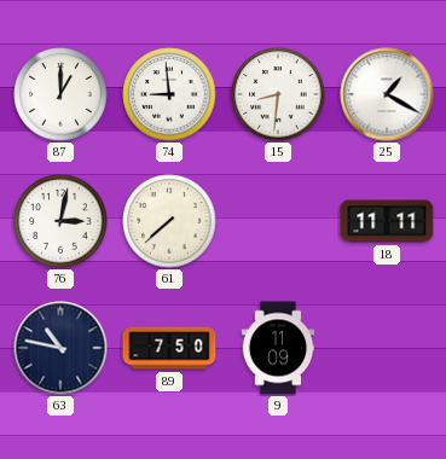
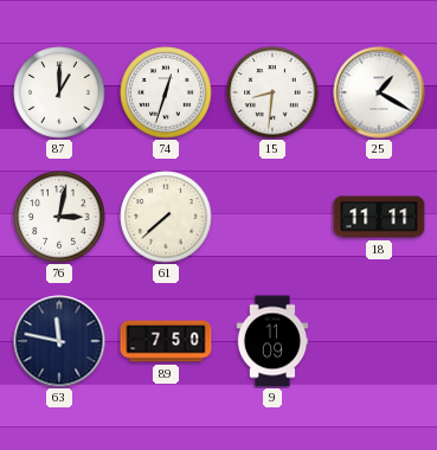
74: 8:59 -> 12:33
63: 10:47 -> 11:47
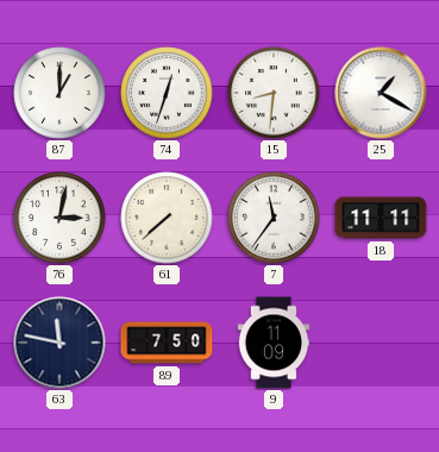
7: none -> 11:36
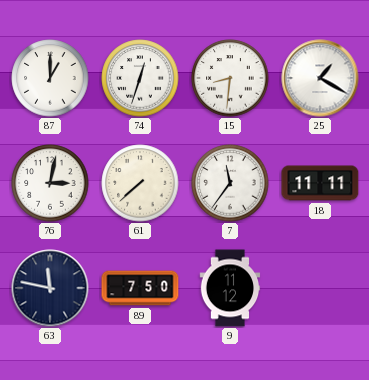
9: 11:09 -> 11:12
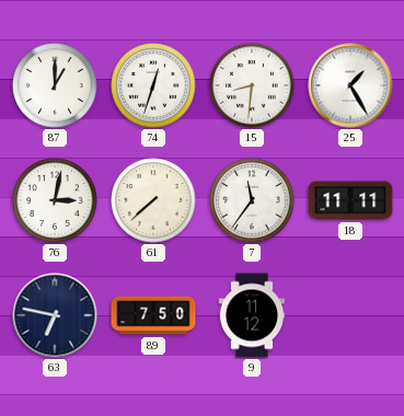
25: 1:20 -> 1:25
63: 11:47 -> 6:47
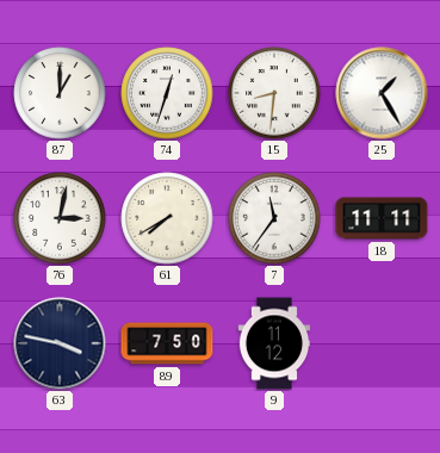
61: 7:38 -> 7:40
63: 6:47 -> 3:47
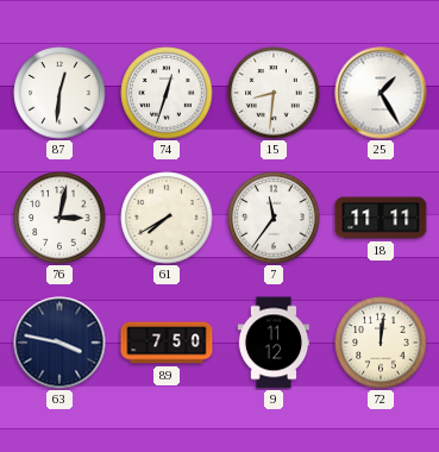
87: 1:00 -> 12:31
72: none -> 12:01
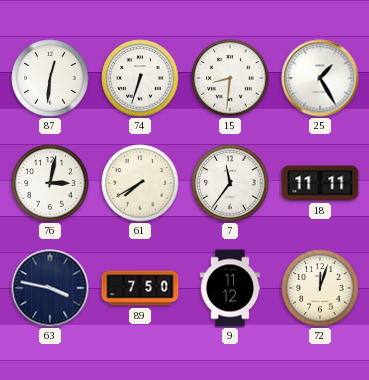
74: 12:33 -> 6:33
72: 12:01 -> 12:03
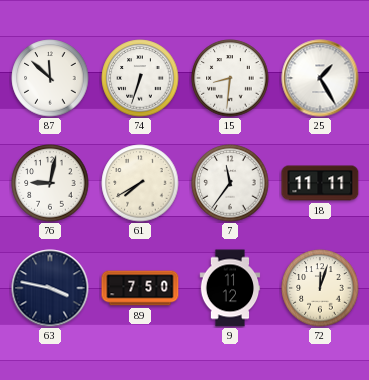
87: 12:31 -> 11:52
76: 3:02 -> 9:02
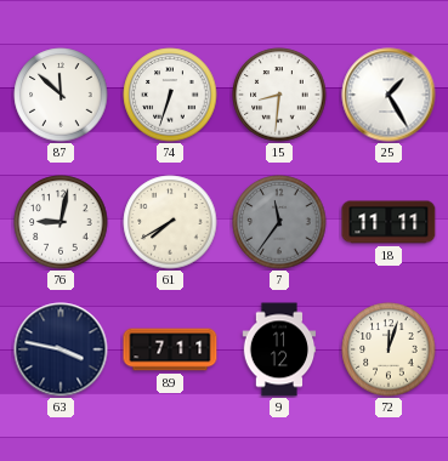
7 dial: white -> grey
89: 7:50 -> 7:11
